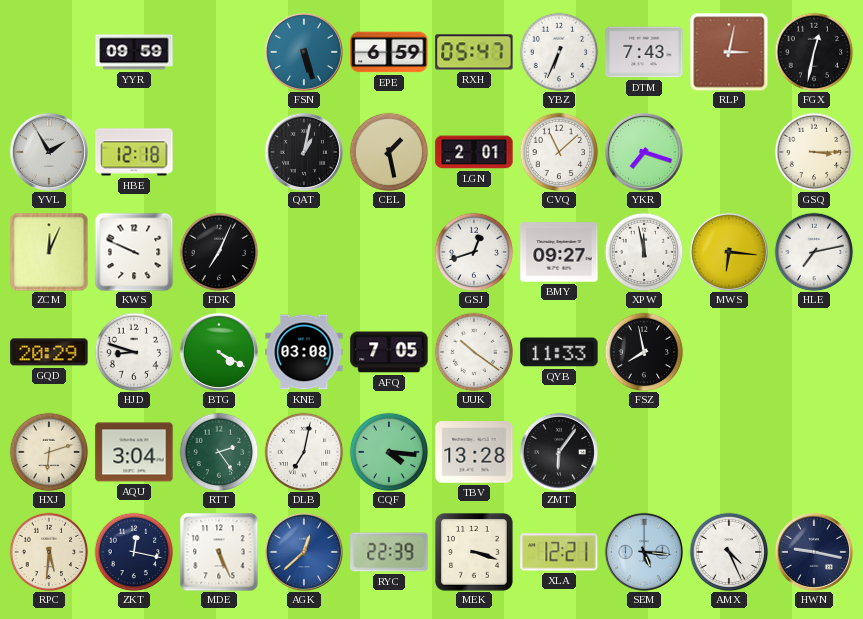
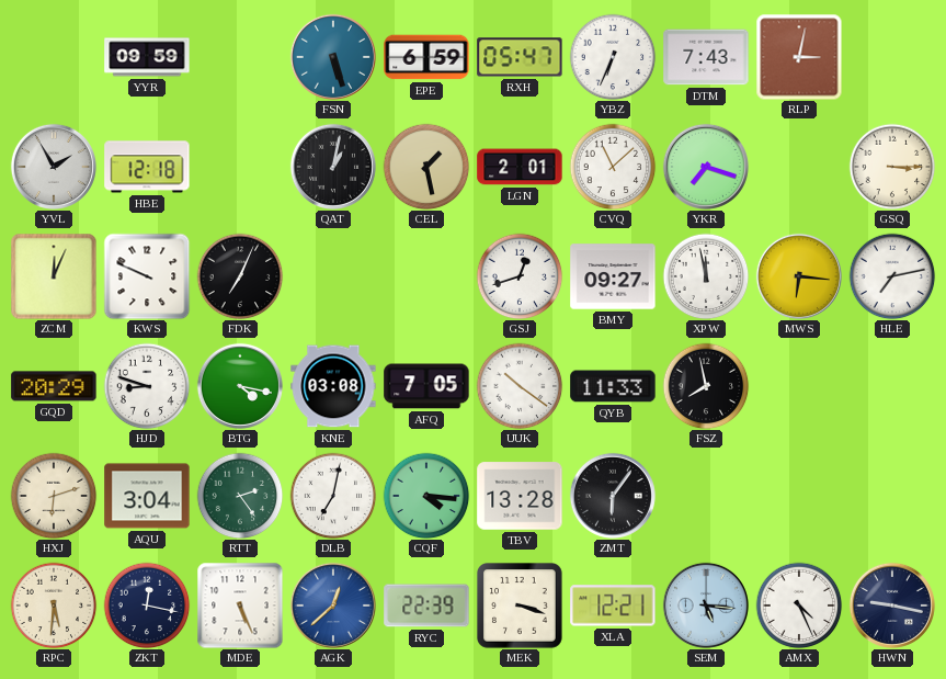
FGX: 12:32 -> none
BTG: 4:20 -> 4:17
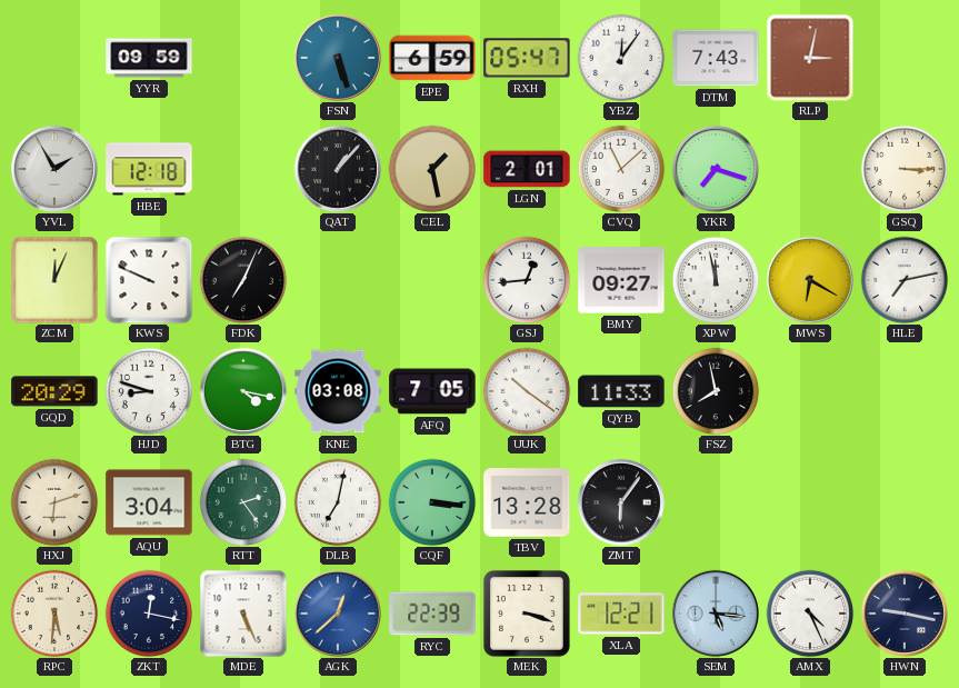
YBZ: 6:34 -> 12:06
QAT: 1:02 -> 1:07
GSJ: 12:42 -> 12:44
MWS: 6:16 -> 6:20
CQF: 4:16 -> 3:16
